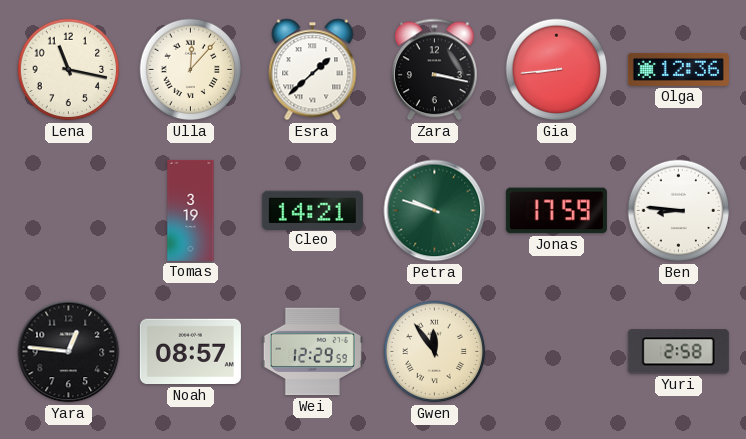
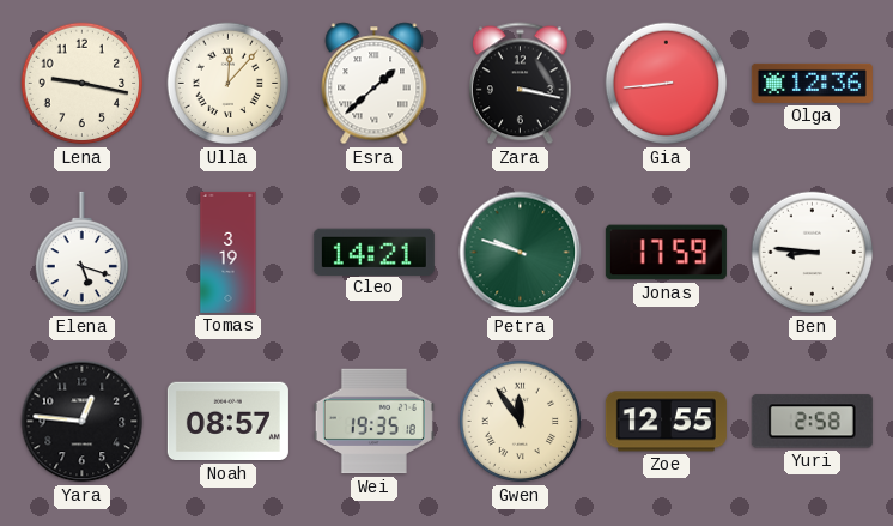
Lena: 11:17 -> 9:17
Elena: none -> 5:18
Wei: 12:29 -> 19:35
Zoe: none -> 12:55
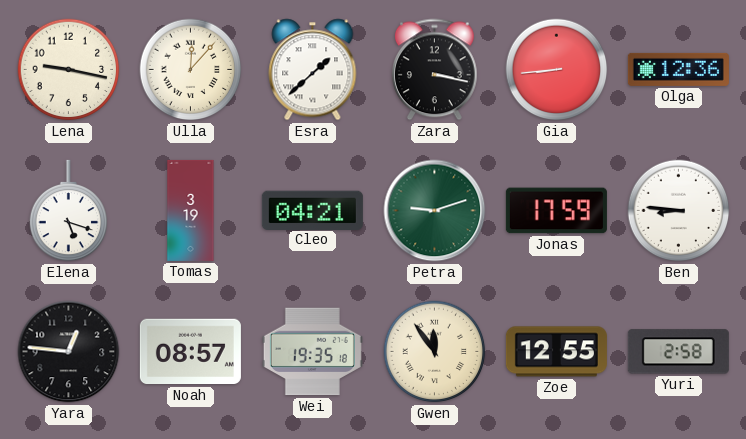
Cleo: 14:21 -> 04:21
Petra: 9:48 -> 9:12
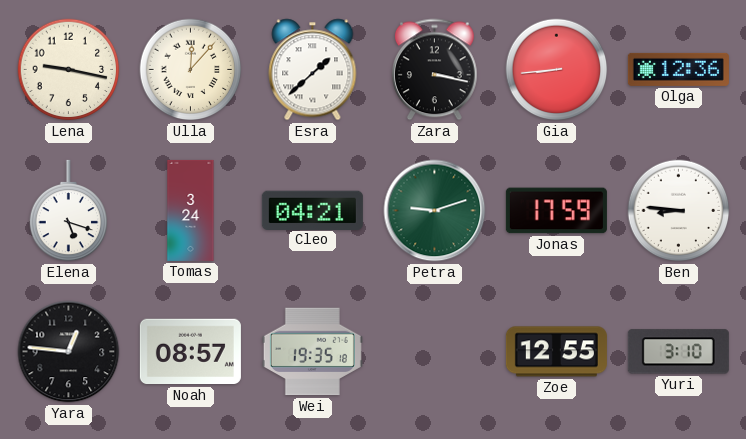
Tomas: 3:19 -> 3:24
Gwen: 11:54 -> none
Yuri: 2:58 -> 3:10
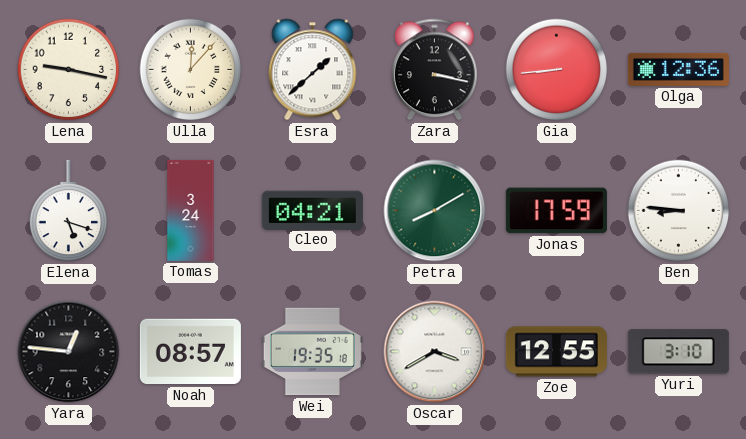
Petra: 9:12 -> 8:10
Oscar: none -> 3:40
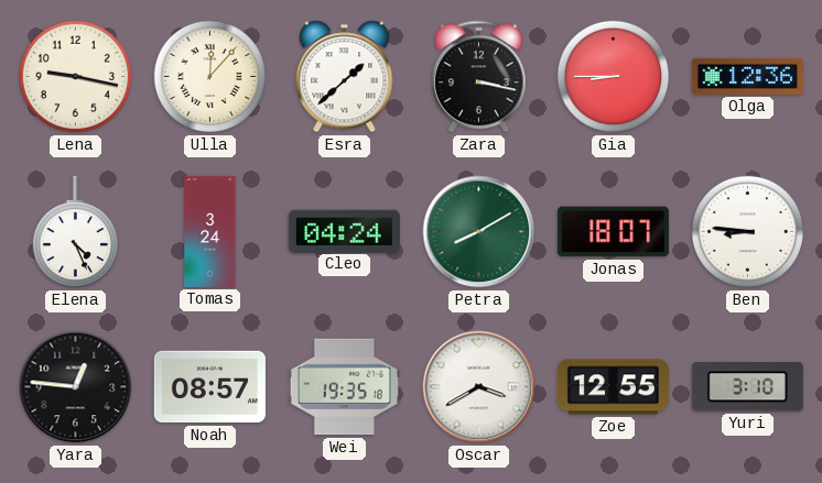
Gia: 8:44 -> 8:45
Elena: 5:18 -> 4:26
Cleo: 04:21 -> 04:24
Jonas: 17:59 -> 18:07
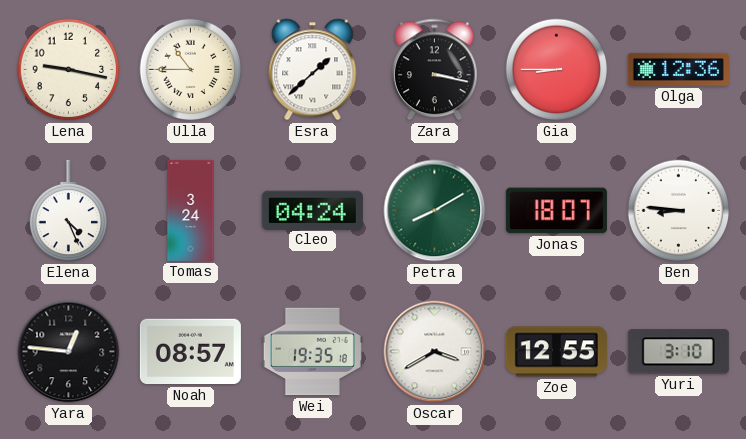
Ulla: 12:07 -> 10:45
